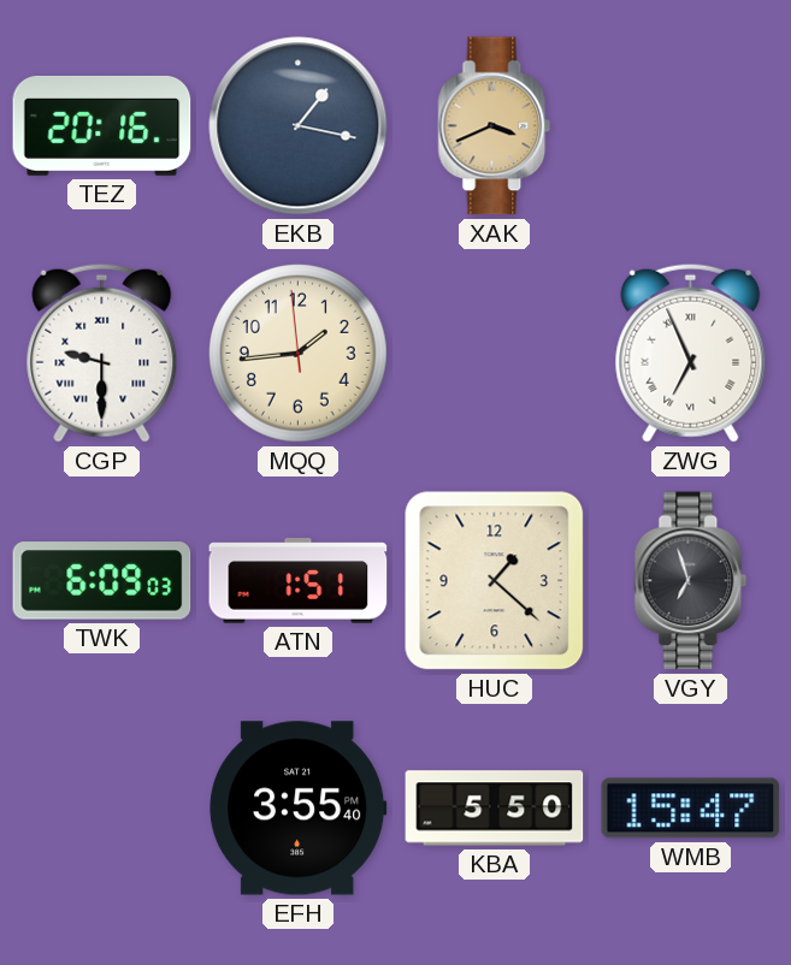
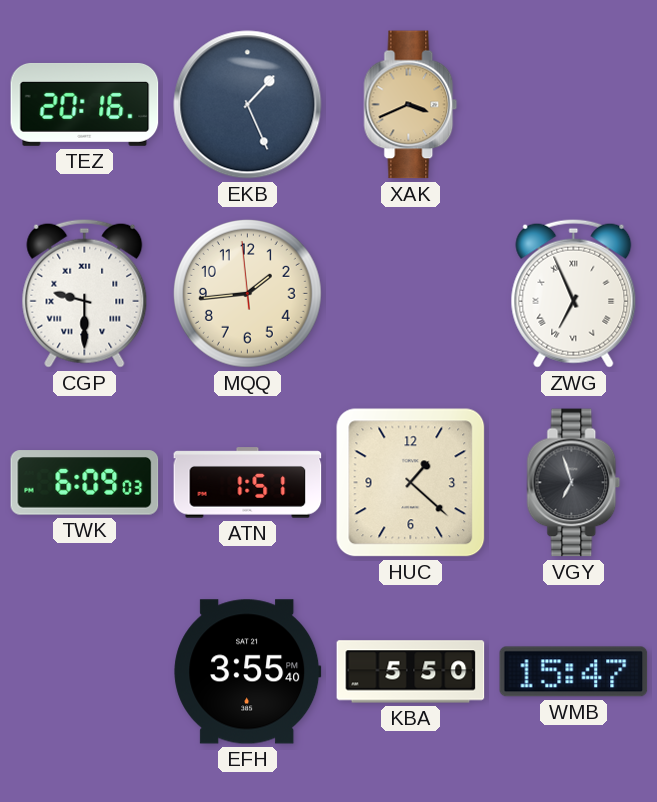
EKB: 1:17 -> 1:26
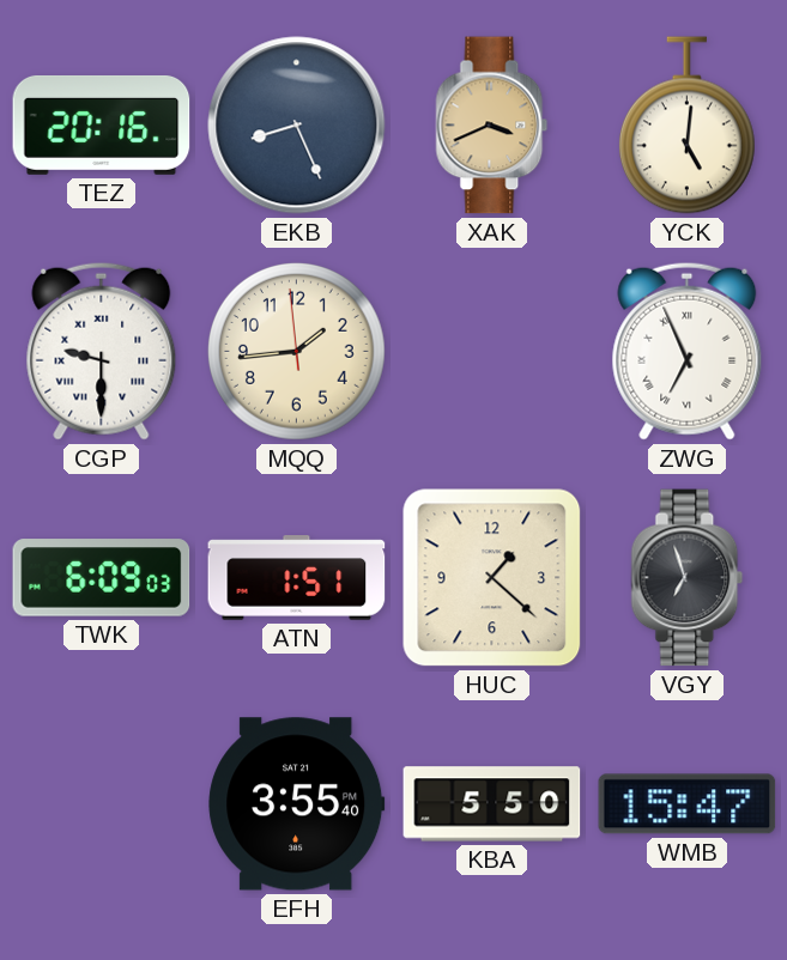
EKB: 1:26 -> 8:26
YCK: none -> 5:01
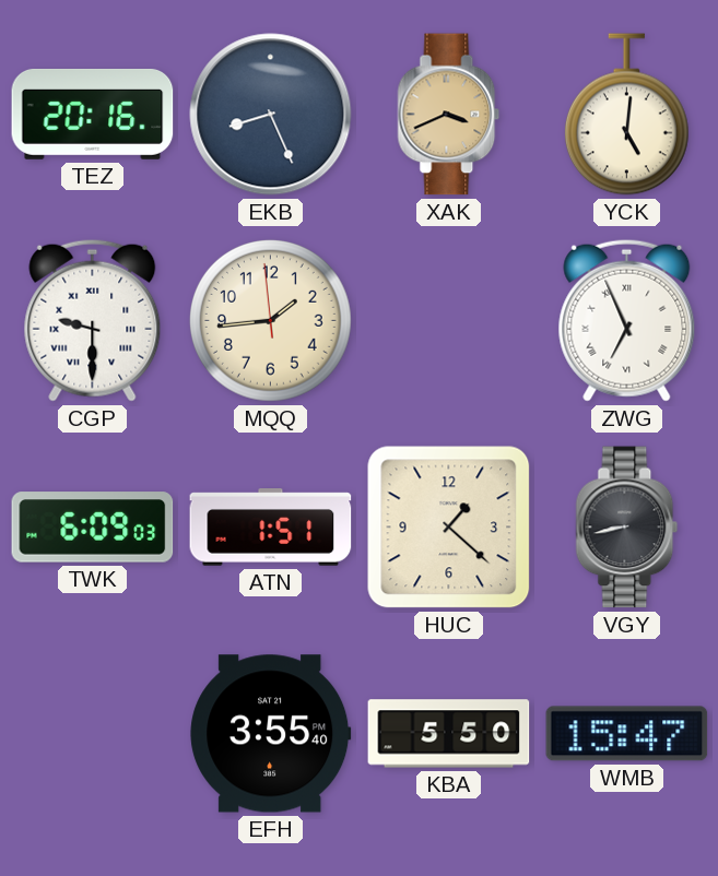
VGY: 6:57 -> 8:43
